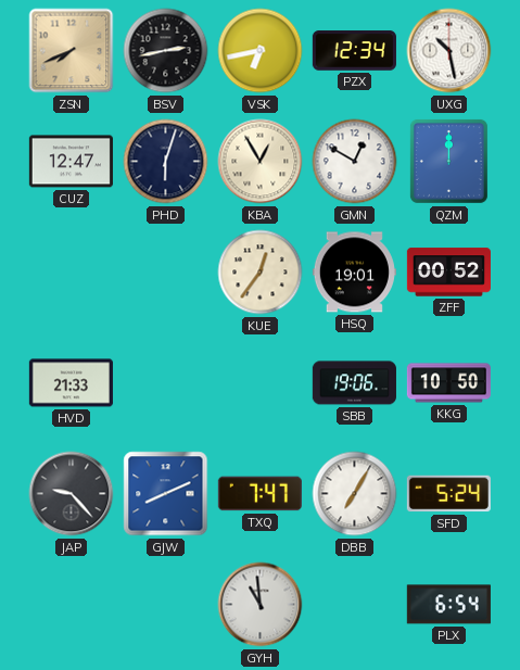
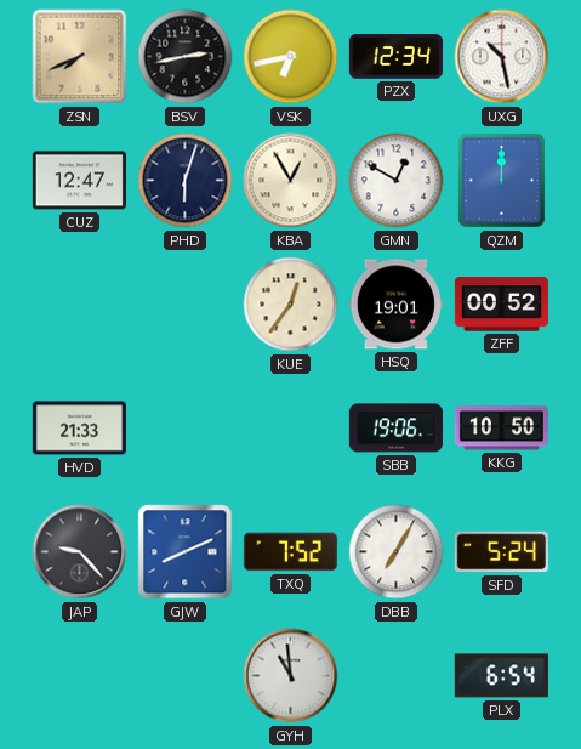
TXQ: 7:47 -> 7:52
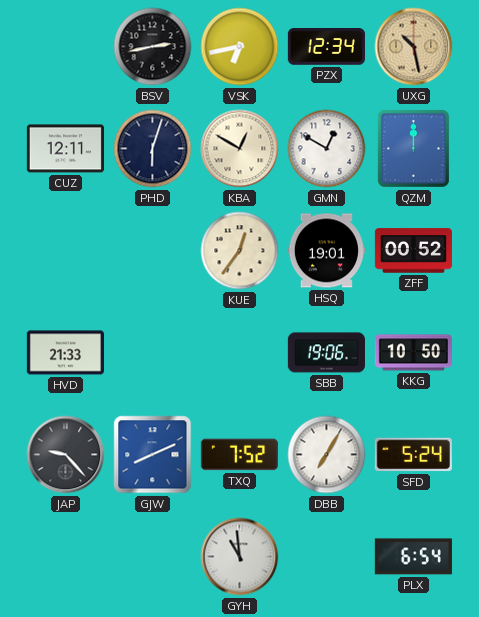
ZSN: 7:41 -> none
UXG dial: white -> champagne
CUZ: 12:47 -> 12:11
KBA: 12:55 -> 12:50
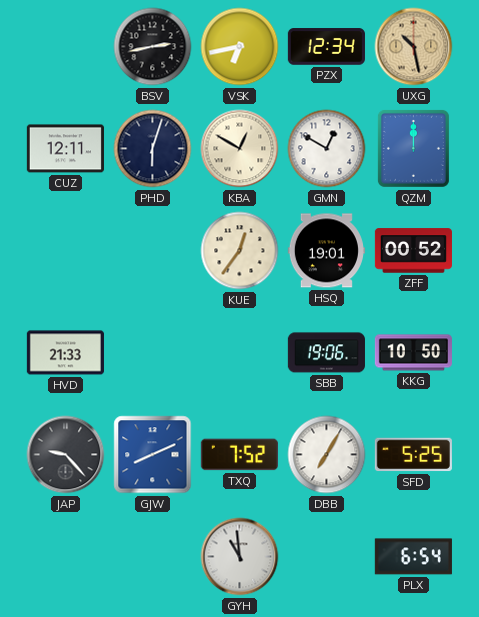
SFD: 5:24 -> 5:25
